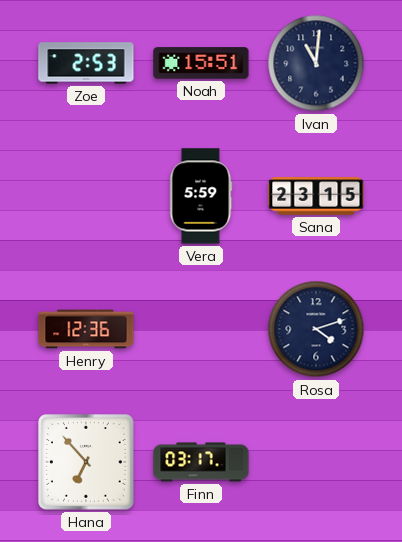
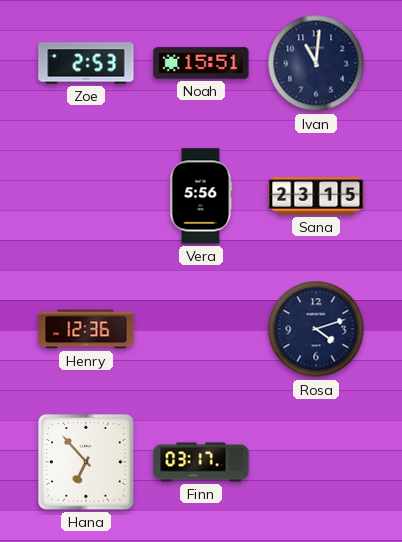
Vera: 5:59 -> 5:56
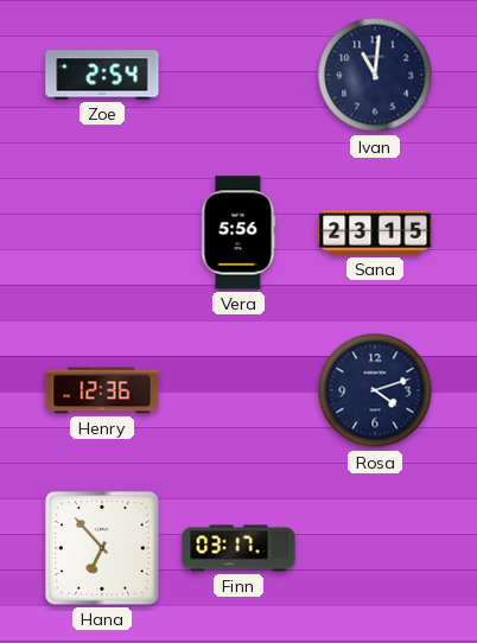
Zoe: 2:53 -> 2:54
Noah: 15:51 -> none
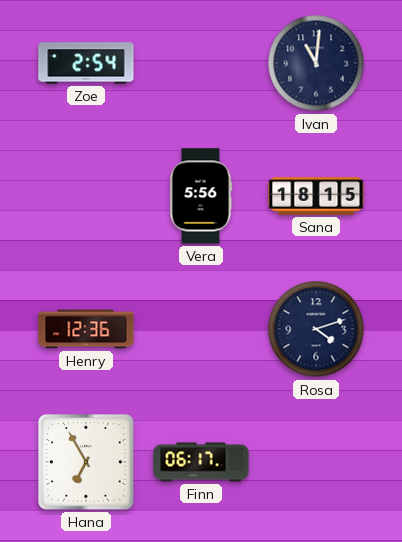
Sana: 23:15 -> 18:15
Hana: 6:53 -> 6:55
Finn: 03:17 -> 06:17
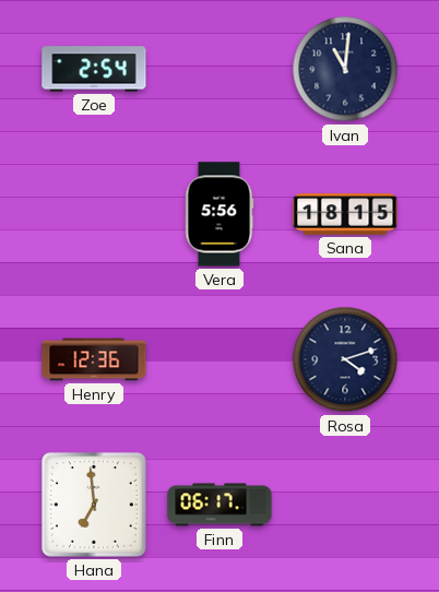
Hana: 6:55 -> 6:59
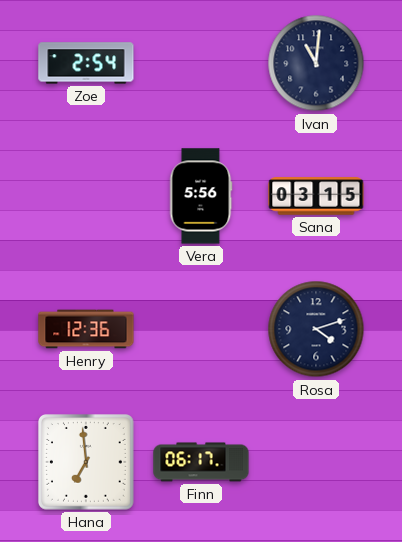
Sana: 18:15 -> 03:15
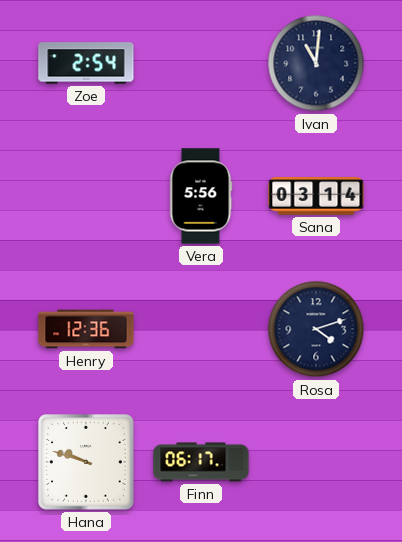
Sana: 03:15 -> 03:14
Hana: 6:59 -> 9:48
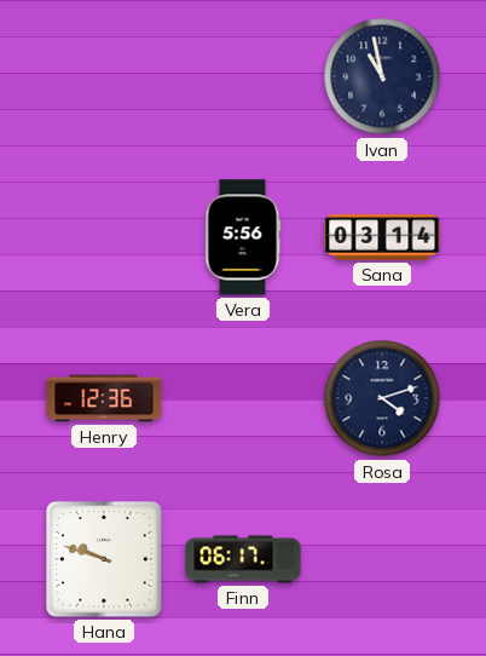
Zoe: 2:54 -> none
Ivan: 11:01 -> 10:58
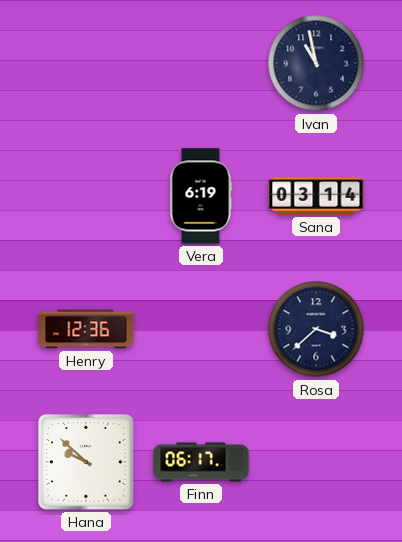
Vera: 5:56 -> 6:19
Rosa: 4:12 -> 3:38
Hana: 9:48 -> 9:52
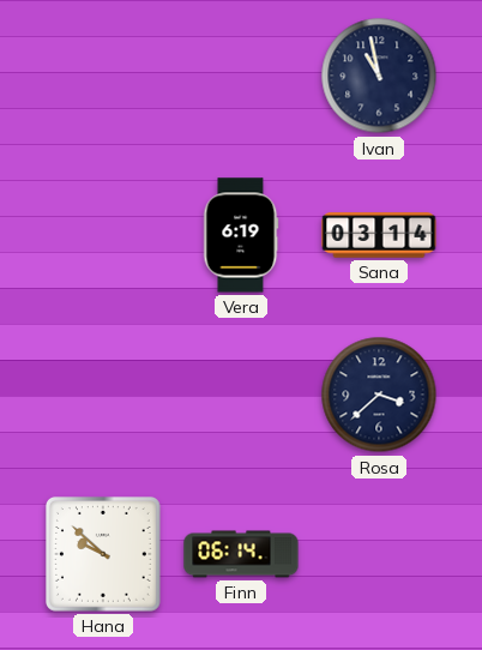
Henry: 12:36 -> none
Finn: 06:17 -> 06:14
